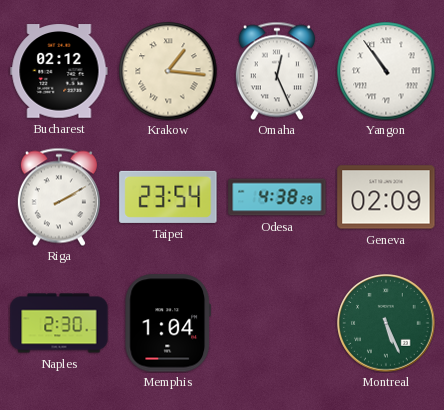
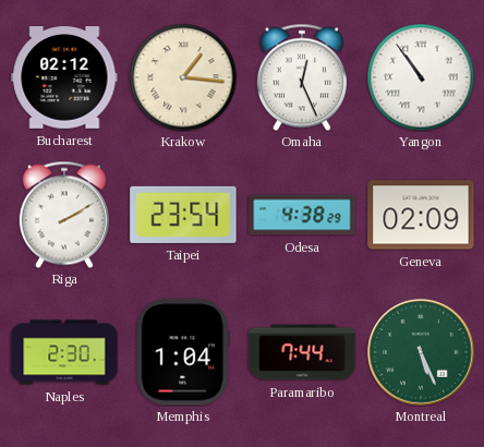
Paramaribo: none -> 7:44
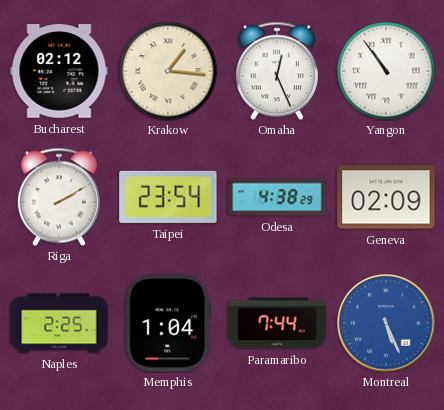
Naples: 2:30 -> 2:25
Montreal dial: green -> blue
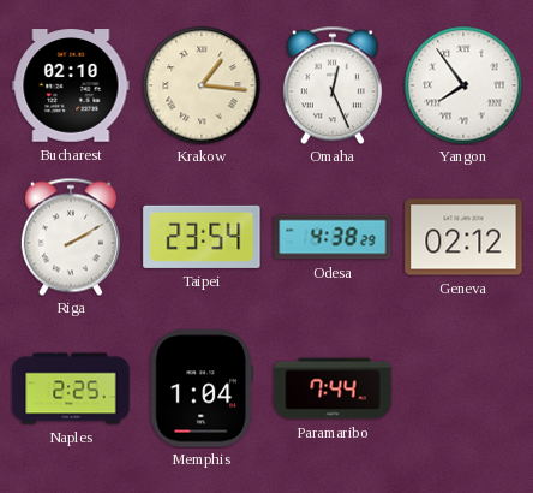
Bucharest: 02:12 -> 02:10
Yangon: 10:54 -> 7:54
Geneva: 02:09 -> 02:12
Montreal: 5:26 -> none
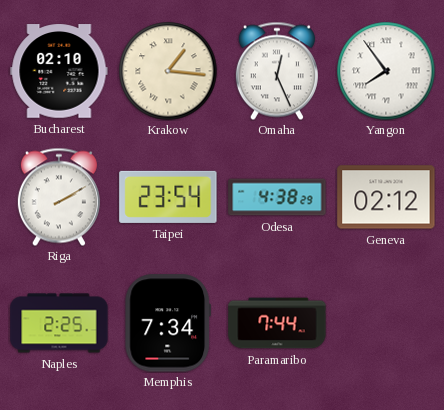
Memphis: 1:04 -> 7:34
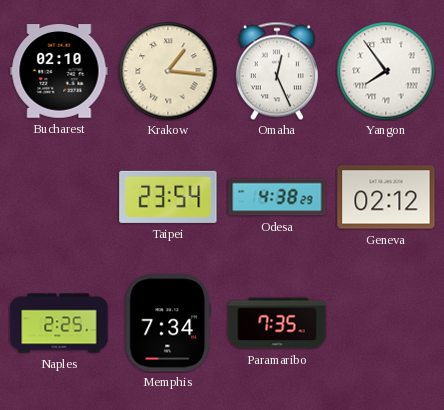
Riga: 2:10 -> none
Paramaribo: 7:44 -> 7:35
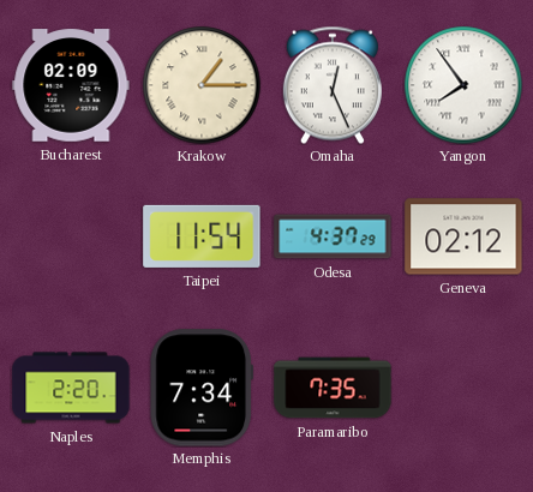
Bucharest: 02:10 -> 02:09
Krakow: 1:16 -> 1:15
Taipei: 23:54 -> 11:54
Odesa: 4:38 -> 4:37
Naples: 2:25 -> 2:20
